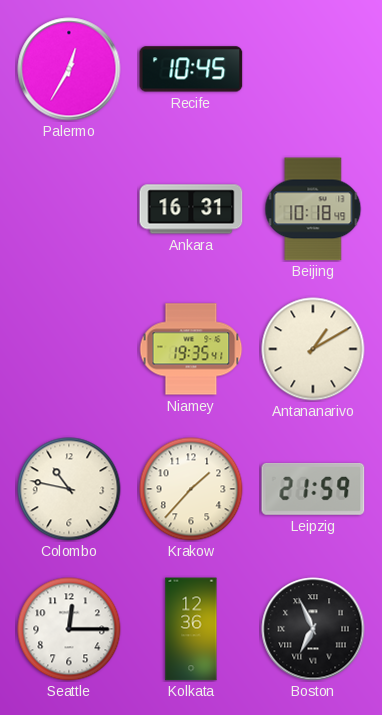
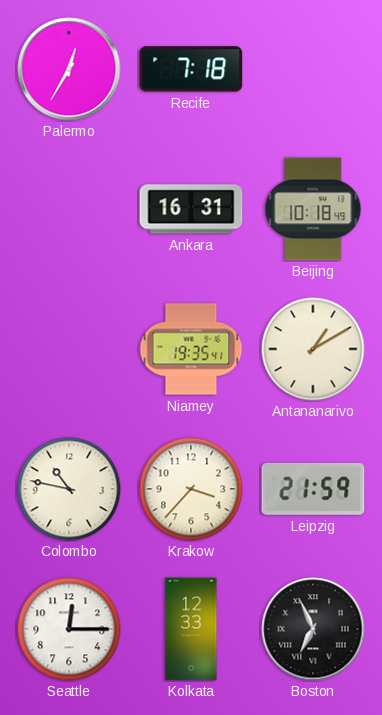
Recife: 10:45 -> 7:18
Krakow: 1:37 -> 3:37
Kolkata: 12:36 -> 12:33
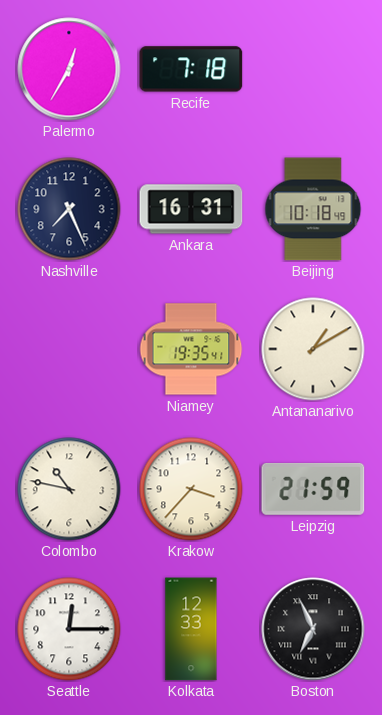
Nashville: none -> 7:26
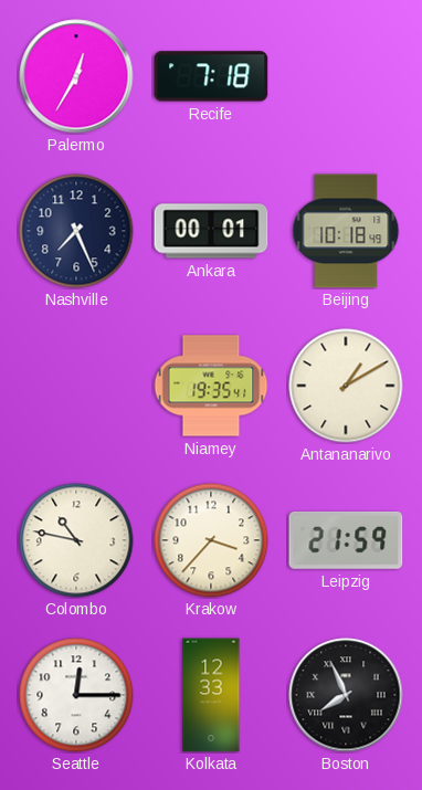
Ankara: 16:31 -> 00:01
Boston: 6:56 -> 7:56
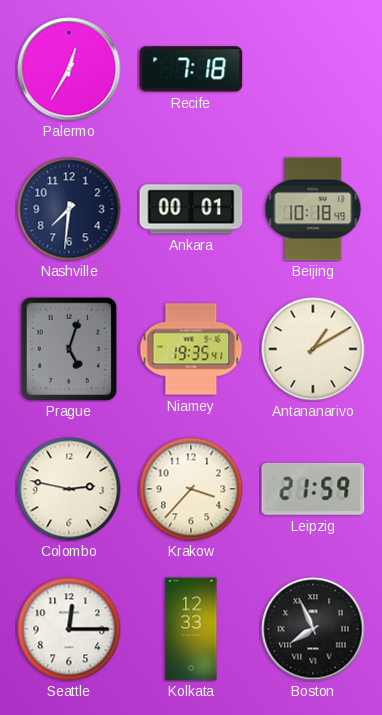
Nashville: 7:26 -> 7:31
Prague: none -> 5:03
Colombo: 10:47 -> 2:47
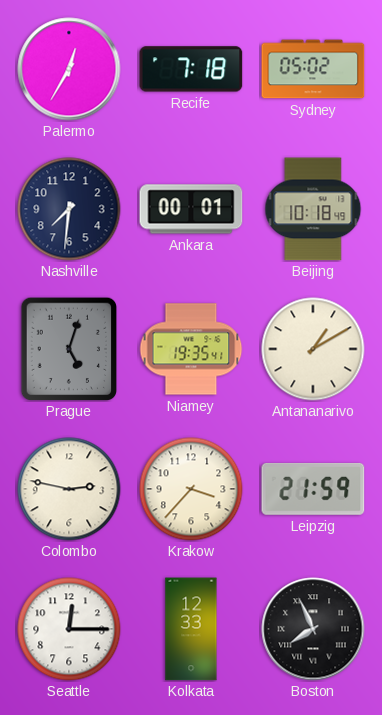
Sydney: none -> 05:02
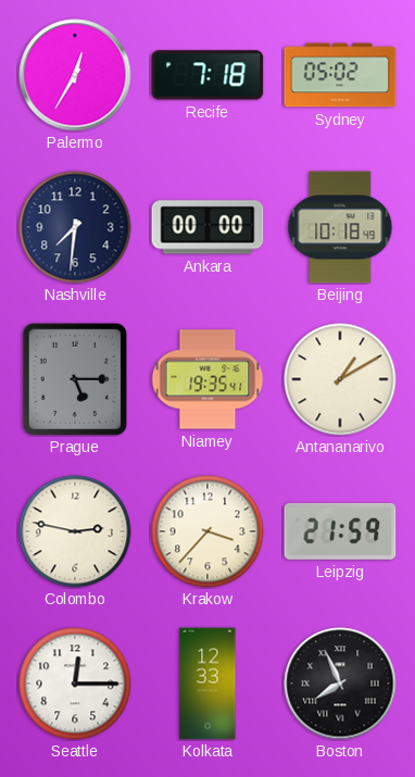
Ankara: 00:01 -> 00:00
Prague: 5:03 -> 5:15
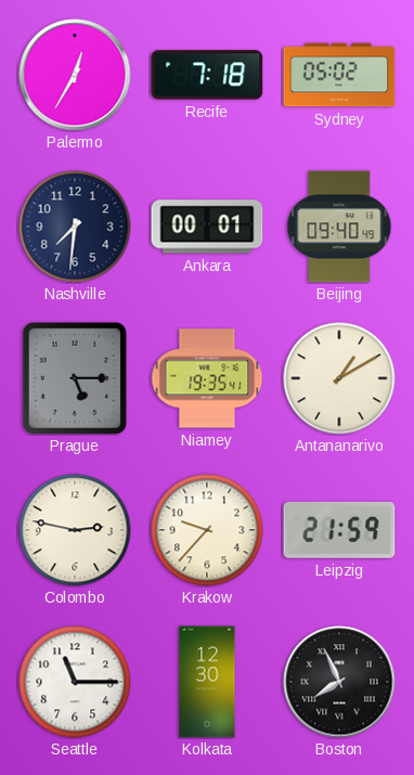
Ankara: 00:00 -> 00:01
Beijing: 10:18 -> 09:40
Krakow: 3:37 -> 9:37
Seattle: 12:15 -> 11:15
Kolkata: 12:33 -> 12:30
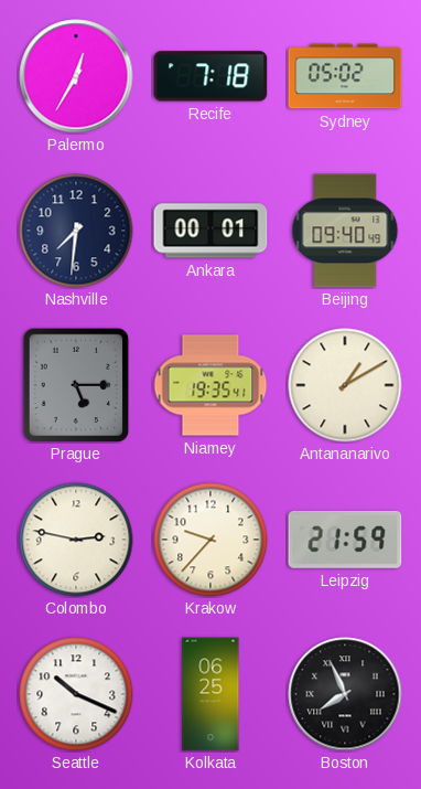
Seattle: 11:15 -> 10:19
Kolkata: 12:30 -> 06:25
